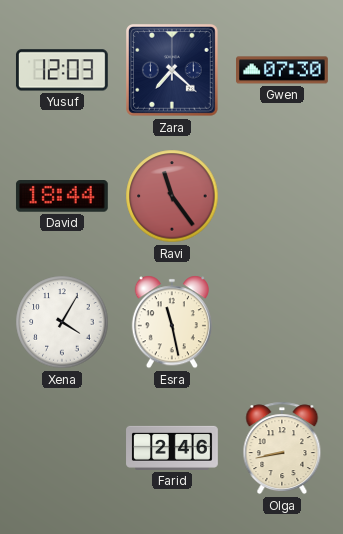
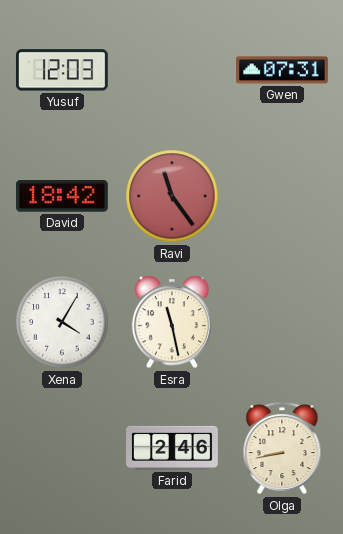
Zara: 7:22 -> none
Gwen: 07:30 -> 07:31
David: 18:44 -> 18:42
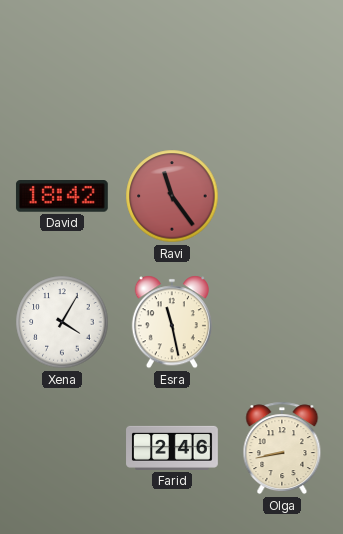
Yusuf: 12:03 -> none
Gwen: 07:31 -> none
